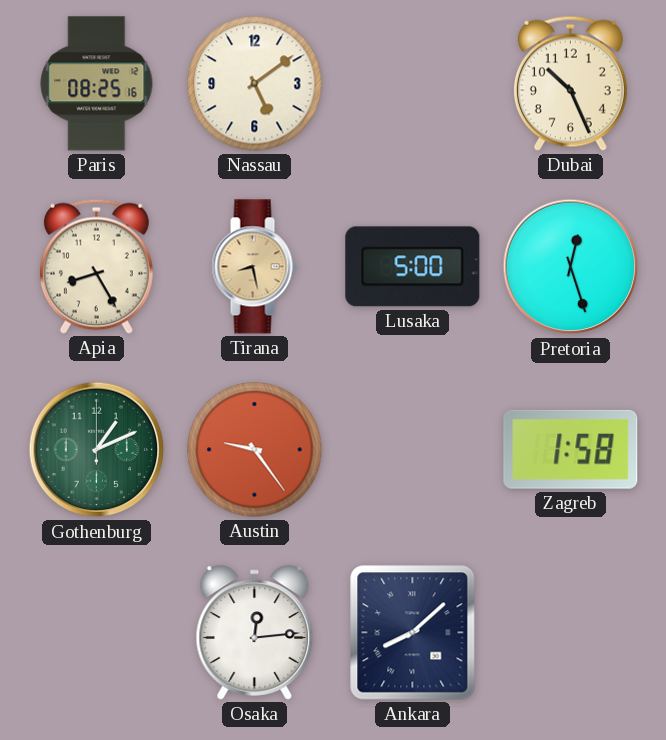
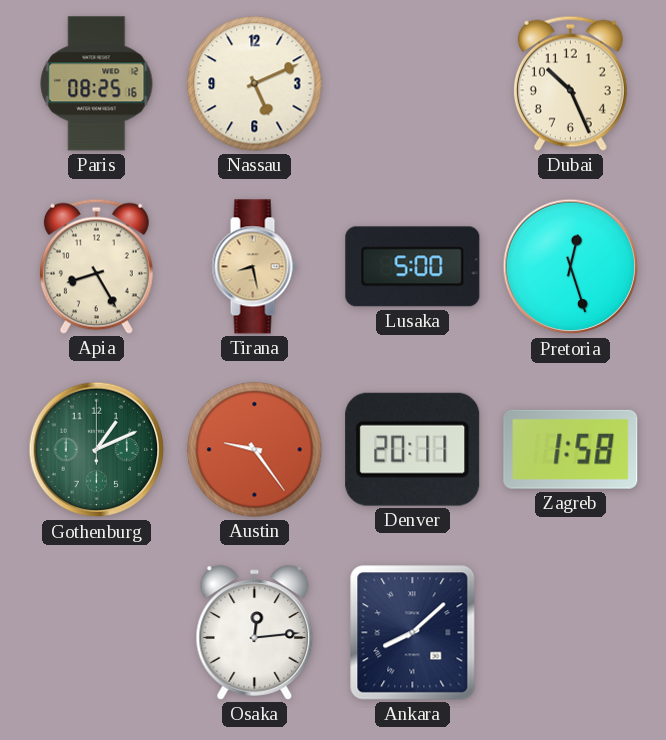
Nassau: 5:09 -> 5:11
Denver: none -> 20:11
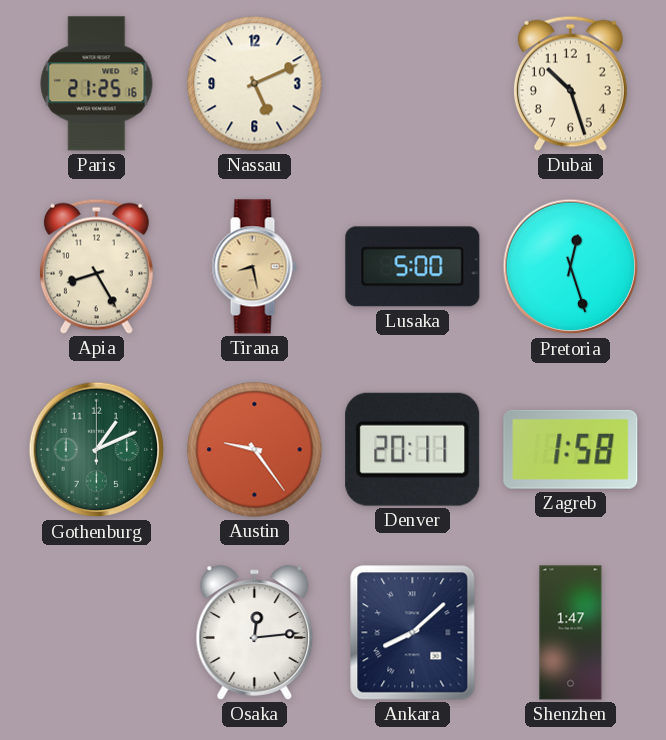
Paris: 08:25 -> 21:25
Dubai: 10:26 -> 10:27
Shenzhen: none -> 1:47
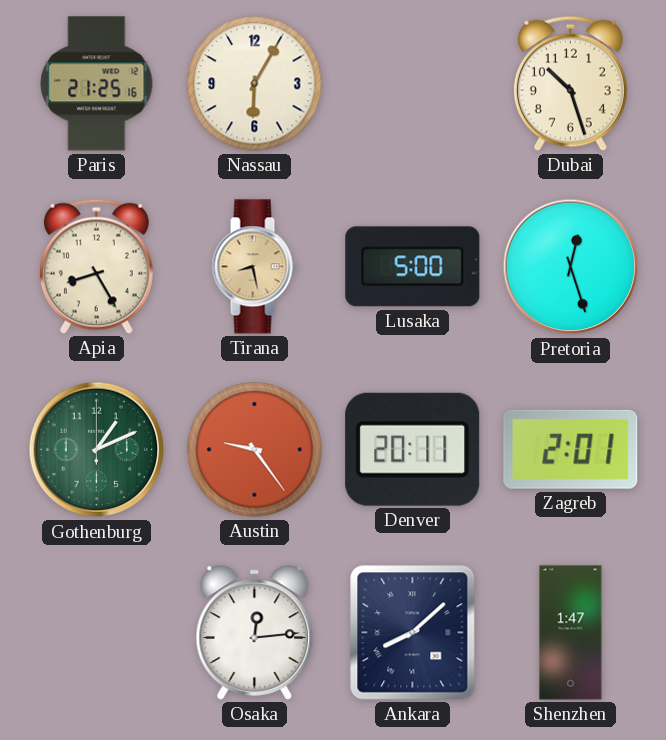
Nassau: 5:11 -> 6:05
Zagreb: 1:58 -> 2:01
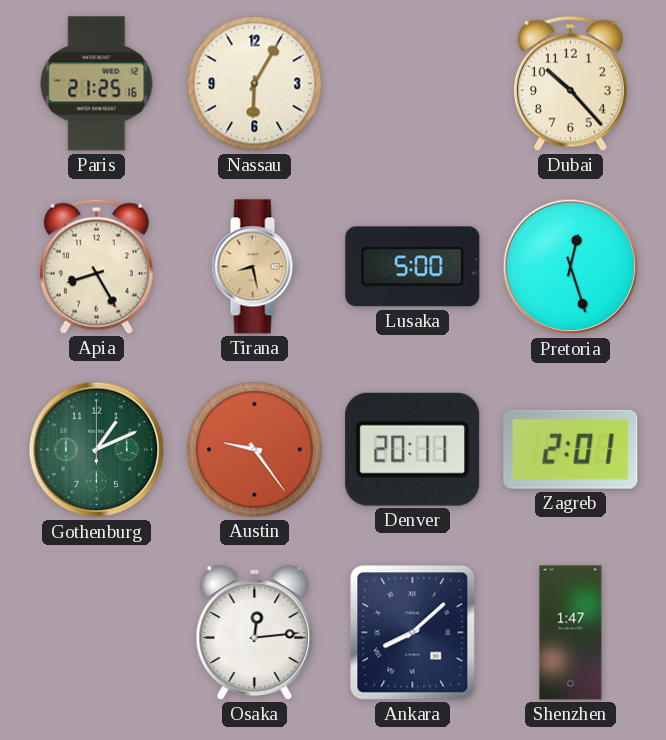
Dubai: 10:27 -> 10:23
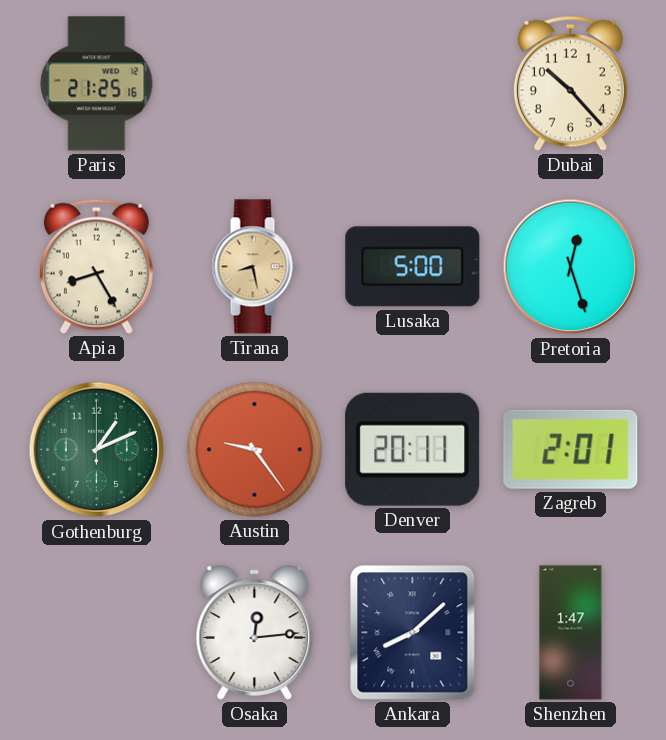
Nassau: 6:05 -> none
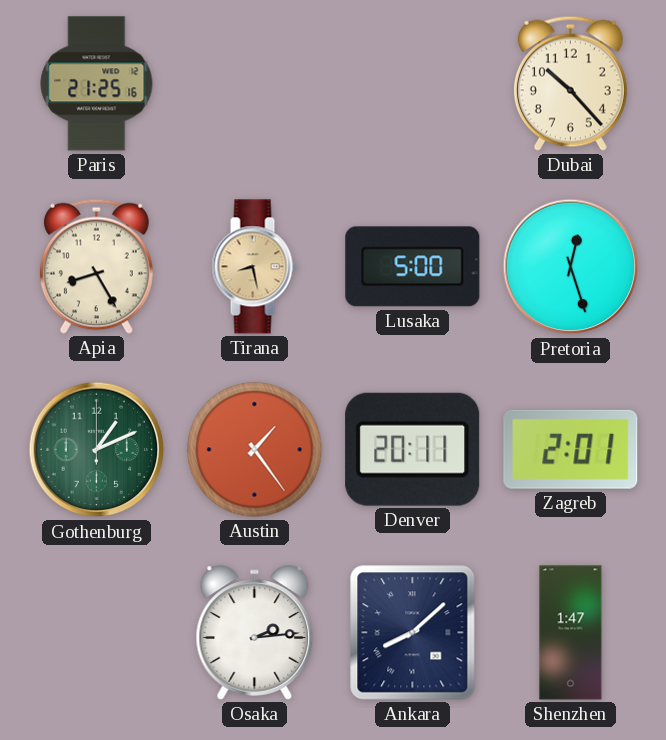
Austin: 9:24 -> 1:24
Osaka: 12:14 -> 2:14
